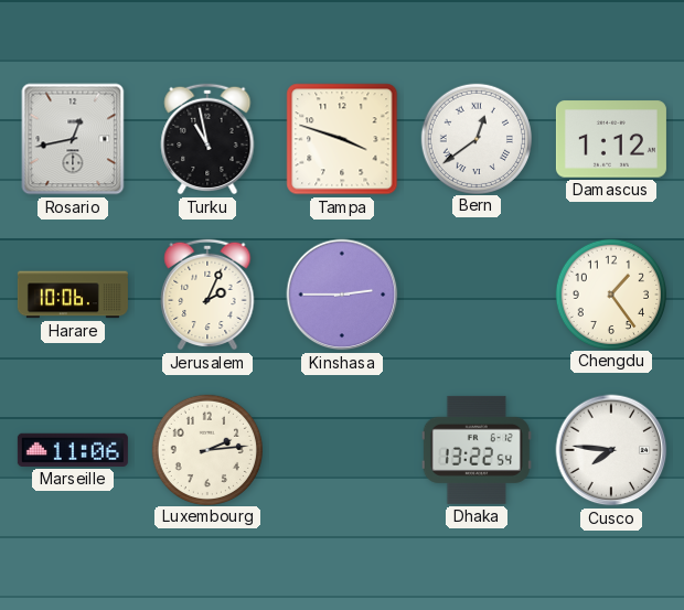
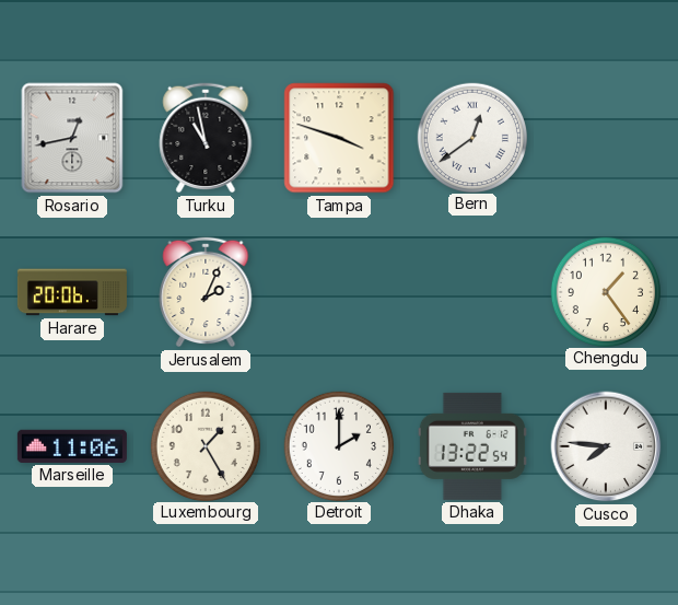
Damascus: 1:12 -> none
Harare: 10:06 -> 20:06
Kinshasa: 2:45 -> none
Luxembourg: 2:14 -> 1:25
Detroit: none -> 2:00
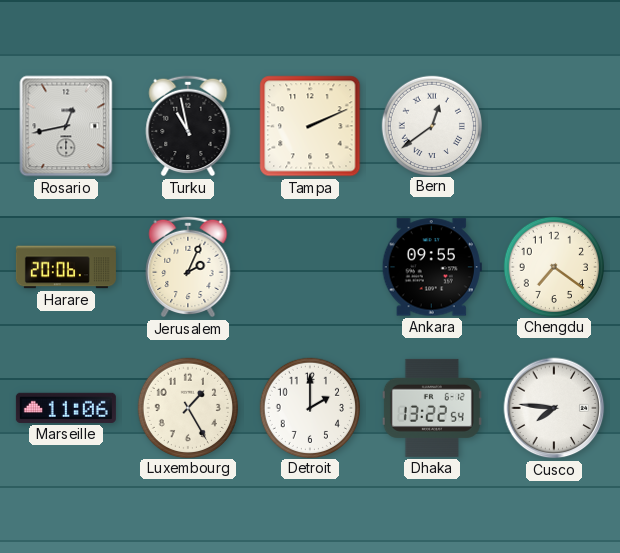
Tampa: 3:48 -> 2:11
Ankara: none -> 09:55
Chengdu: 1:24 -> 7:21
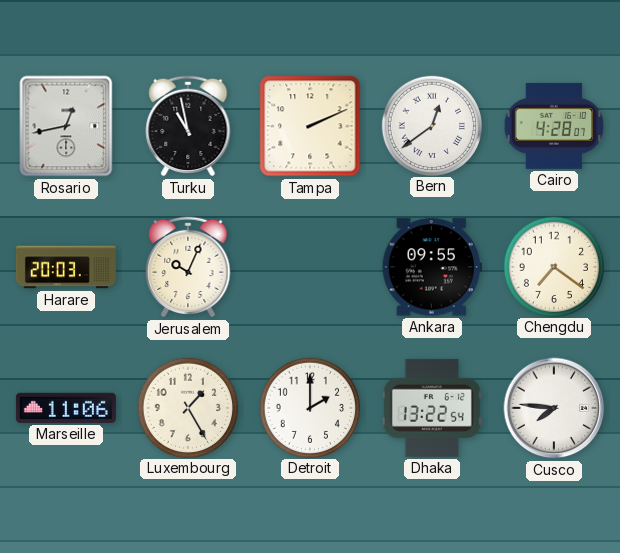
Cairo: none -> 4:28
Harare: 20:06 -> 20:03
Jerusalem: 2:04 -> 10:04
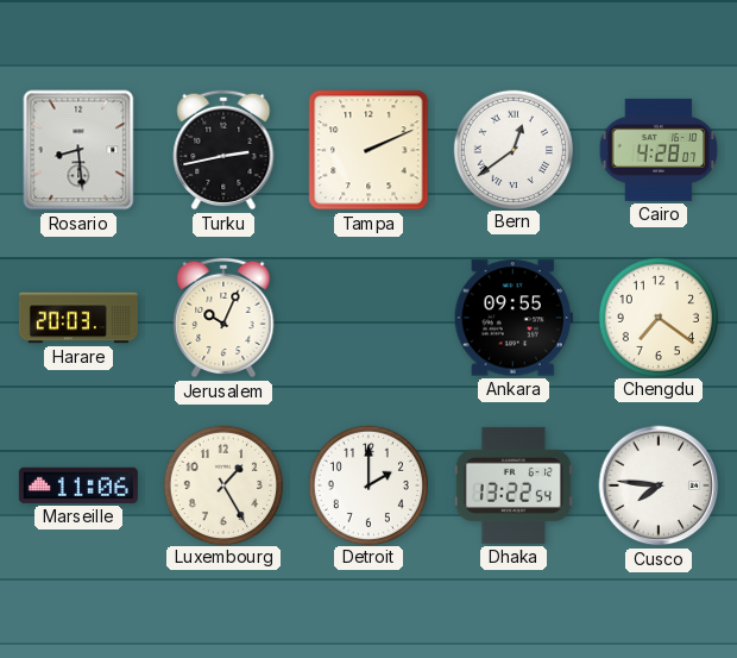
Rosario: 12:43 -> 8:29
Turku: 10:58 -> 2:43
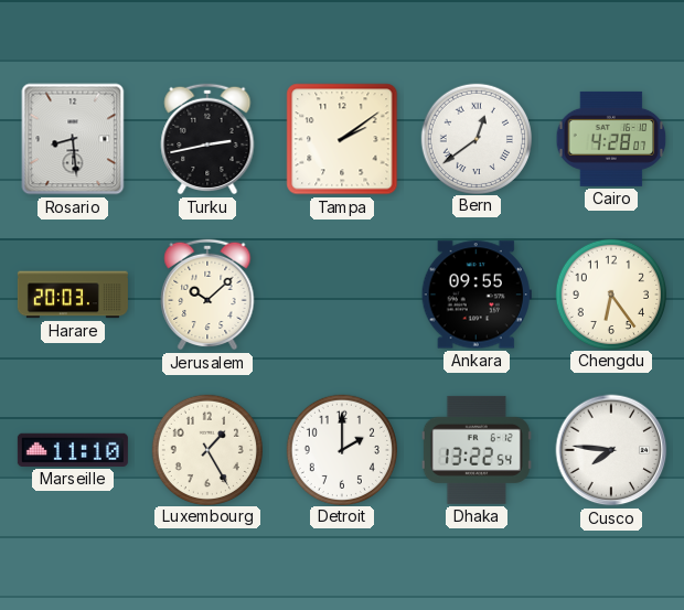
Tampa: 2:11 -> 2:09
Jerusalem: 10:04 -> 10:08
Chengdu: 7:21 -> 6:24
Marseille: 11:06 -> 11:10
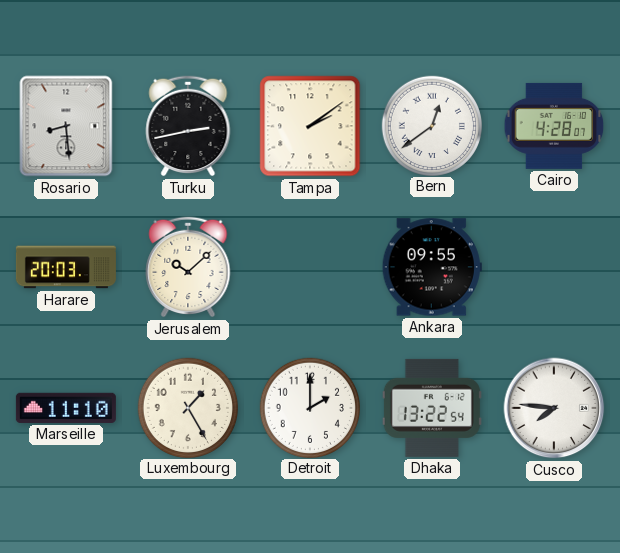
Chengdu: 6:24 -> none
